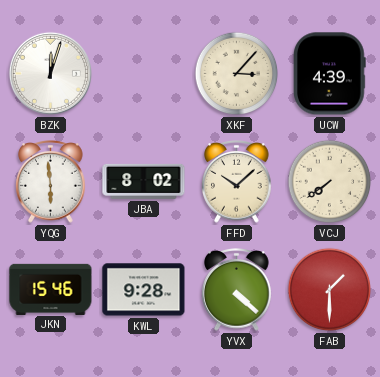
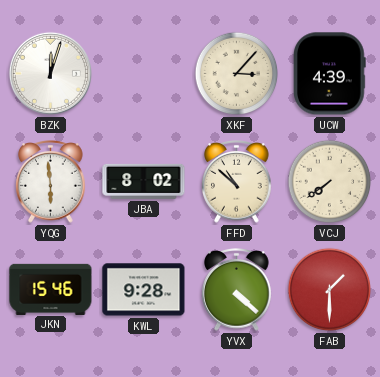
FFD: 10:08 -> 10:52
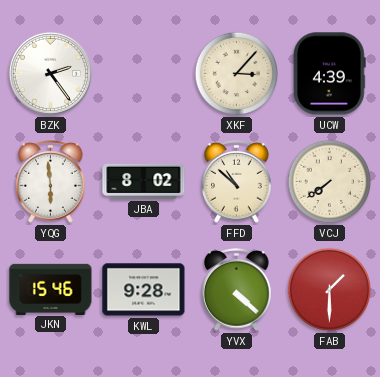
BZK: 12:03 -> 2:24
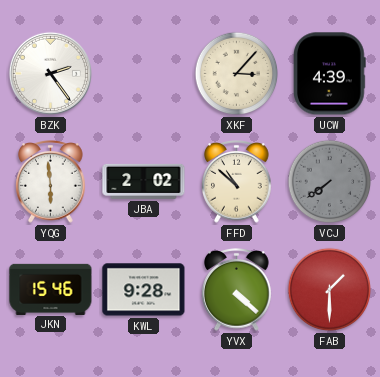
JBA: 8:02 -> 2:02
VCJ dial: cream -> grey
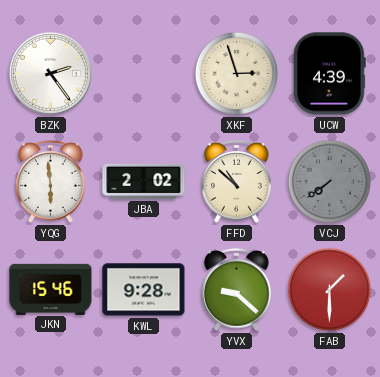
XKF: 3:07 -> 2:57
YVX: 4:22 -> 9:22
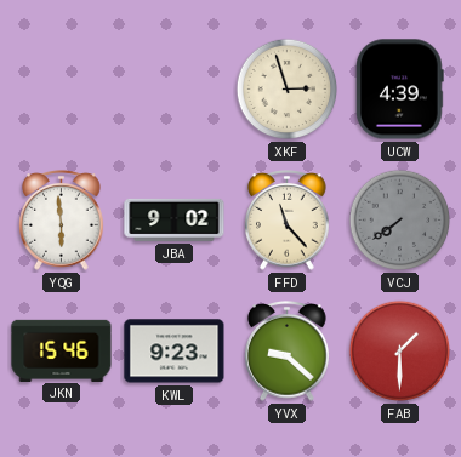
BZK: 2:24 -> none
JBA: 2:02 -> 9:02
FFD: 10:52 -> 11:23
KWL: 9:28 -> 9:23
